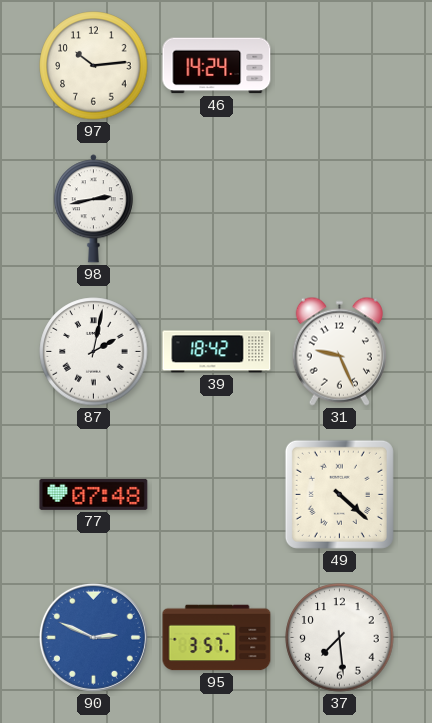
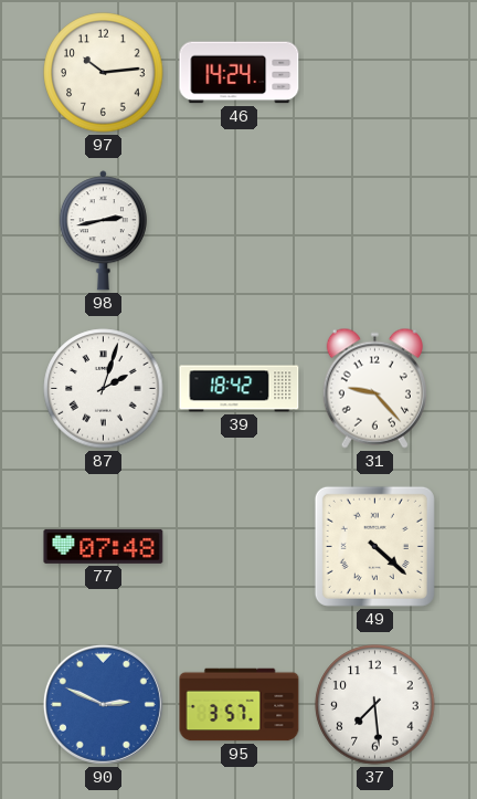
87: 2:02 -> 2:03
31: 9:26 -> 9:23
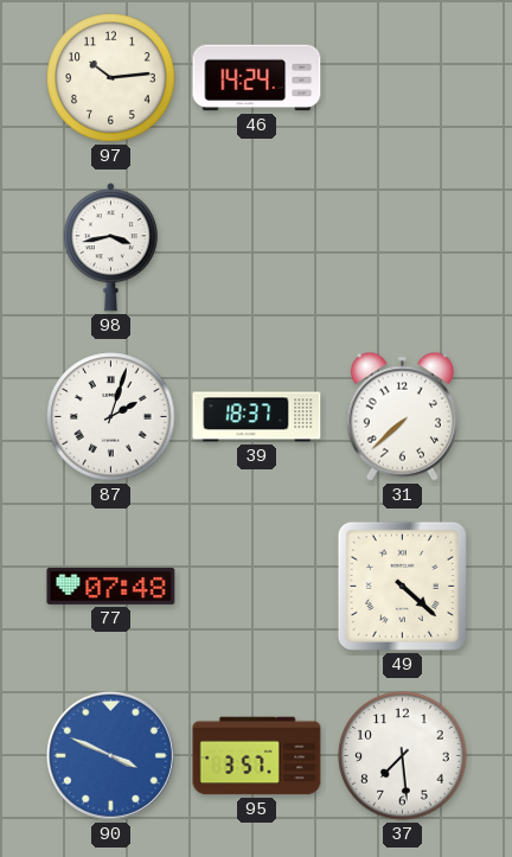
98: 2:43 -> 3:43
39: 18:42 -> 18:37
31: 9:23 -> 7:38
90: 2:49 -> 3:49
